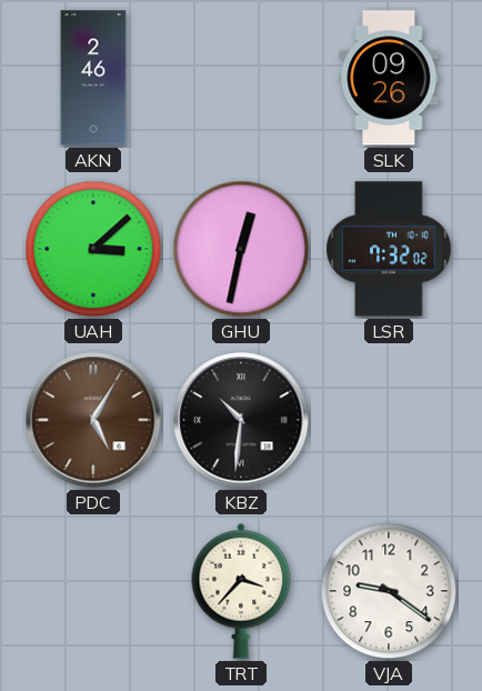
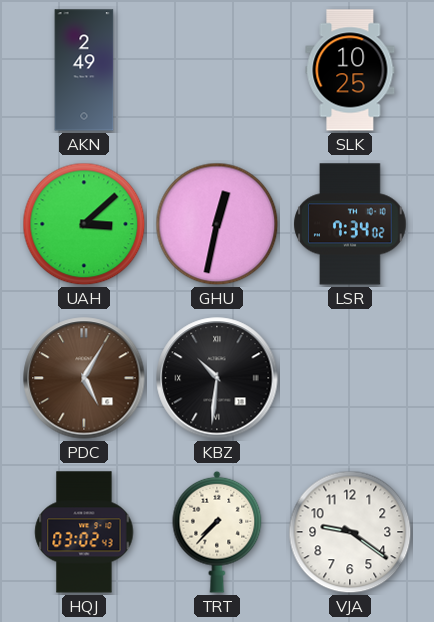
AKN: 2:46 -> 2:49
SLK: 09:26 -> 10:25
LSR: 7:32 -> 7:34
HQJ: none -> 03:02
TRT: 3:37 -> 7:37
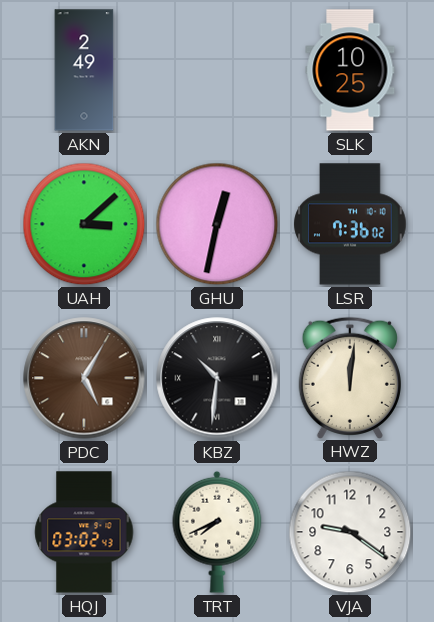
LSR: 7:34 -> 7:36
HWZ: none -> 12:01
TRT: 7:37 -> 7:41
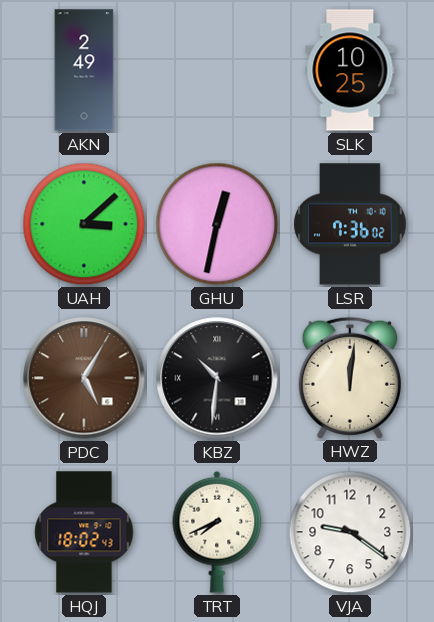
HQJ: 03:02 -> 18:02
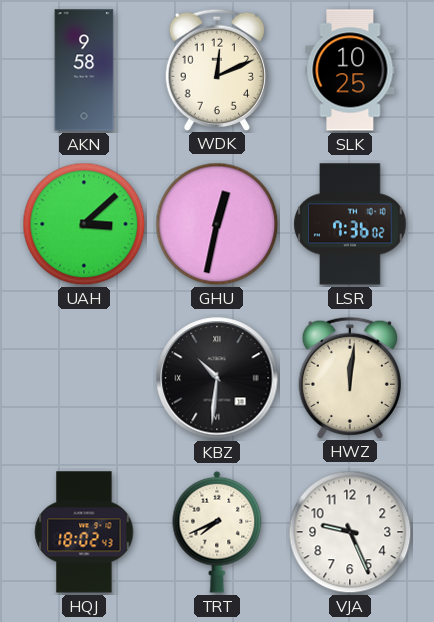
AKN: 2:49 -> 9:58
WDK: none -> 12:11
PDC: 5:05 -> none
VJA: 9:21 -> 9:26
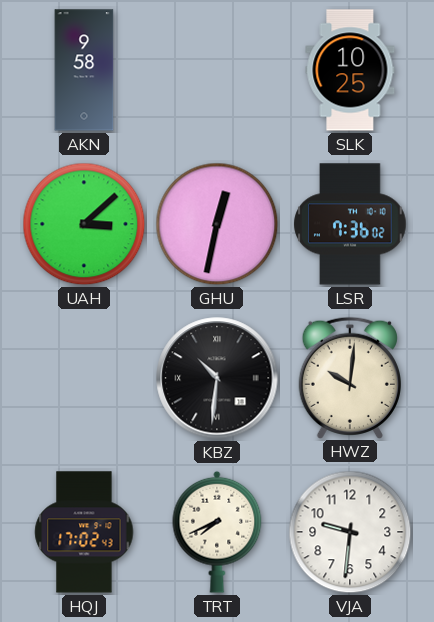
WDK: 12:11 -> none
HWZ: 12:01 -> 10:01
HQJ: 18:02 -> 17:02
VJA: 9:26 -> 9:31
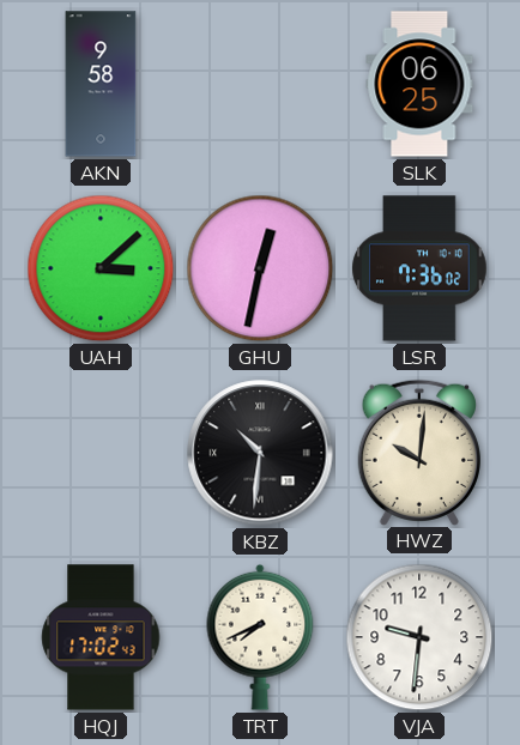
SLK: 10:25 -> 06:25
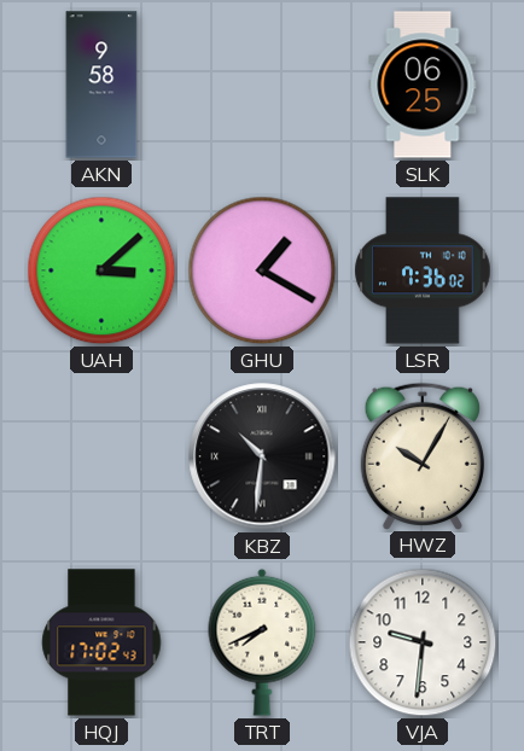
GHU: 12:32 -> 1:20
HWZ: 10:01 -> 10:05
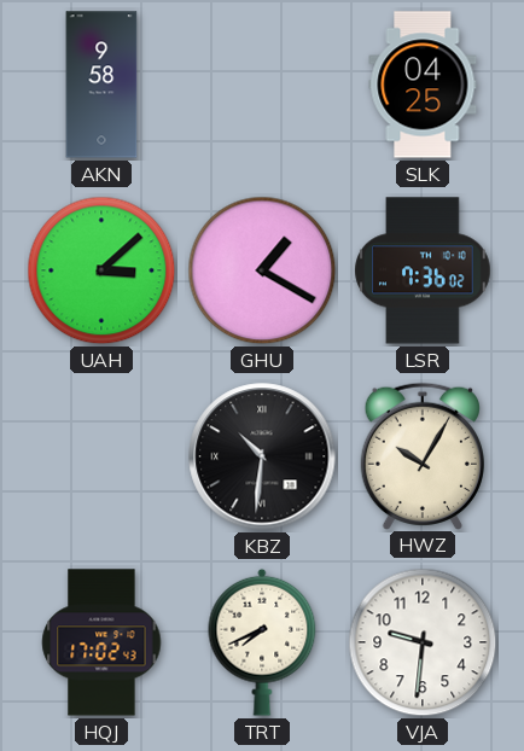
SLK: 06:25 -> 04:25
